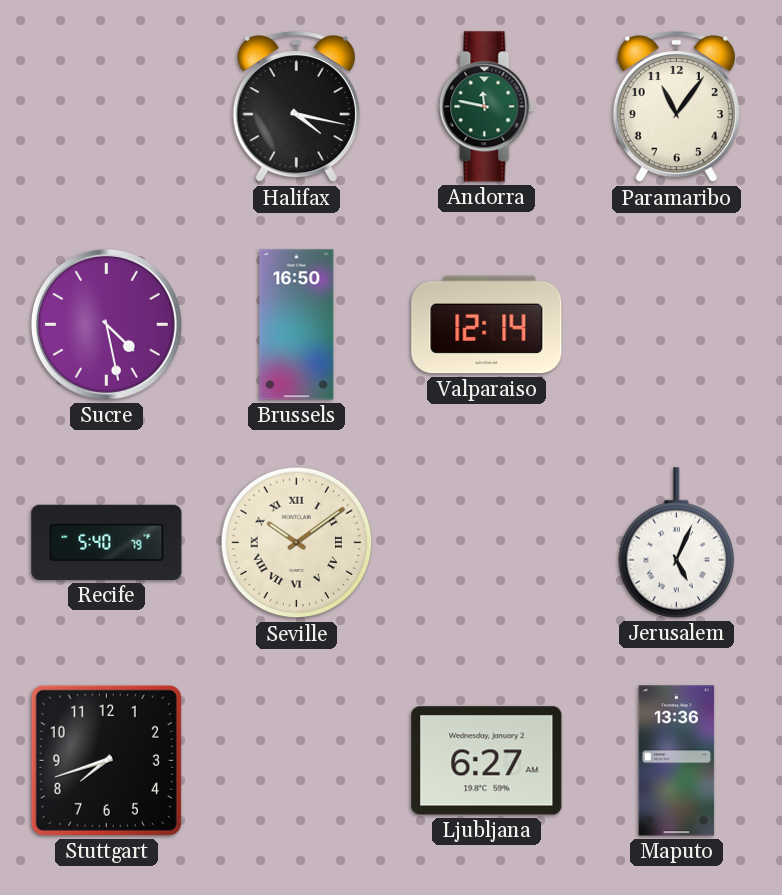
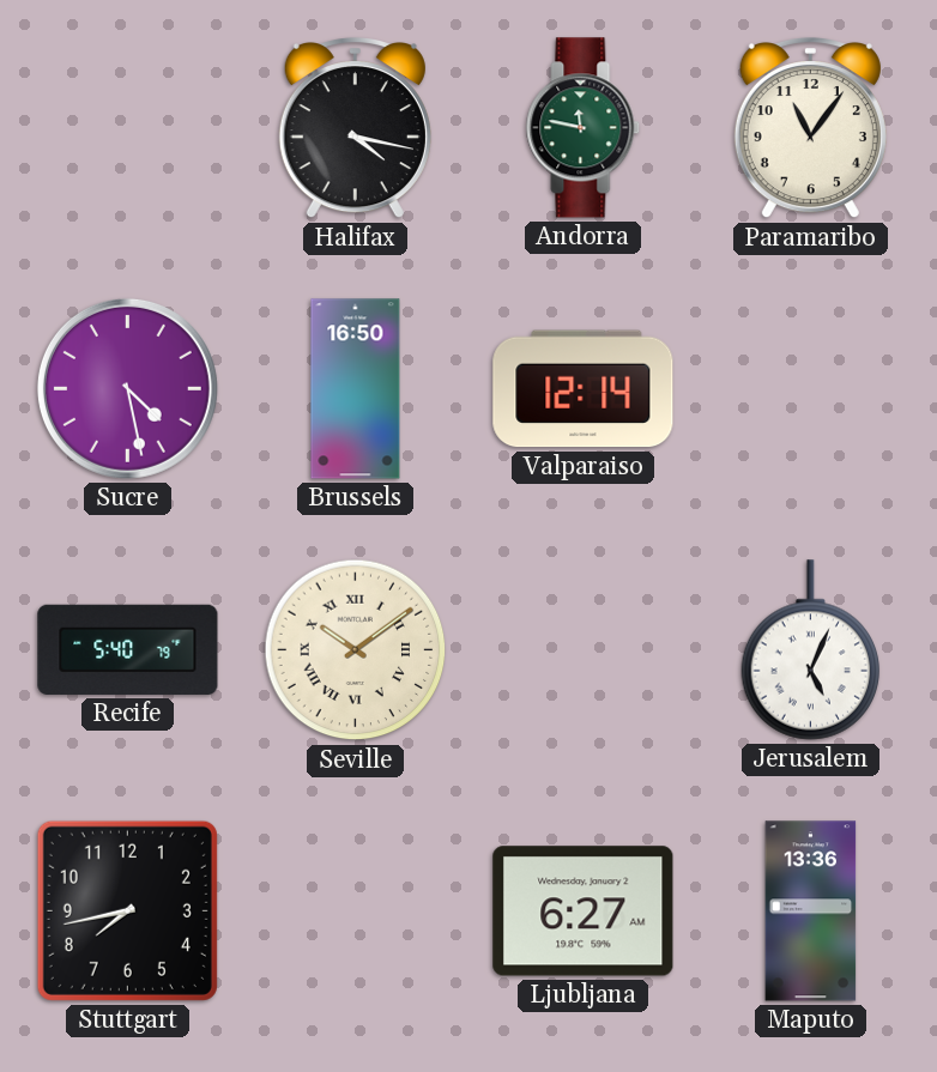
Stuttgart: 7:42 -> 7:43
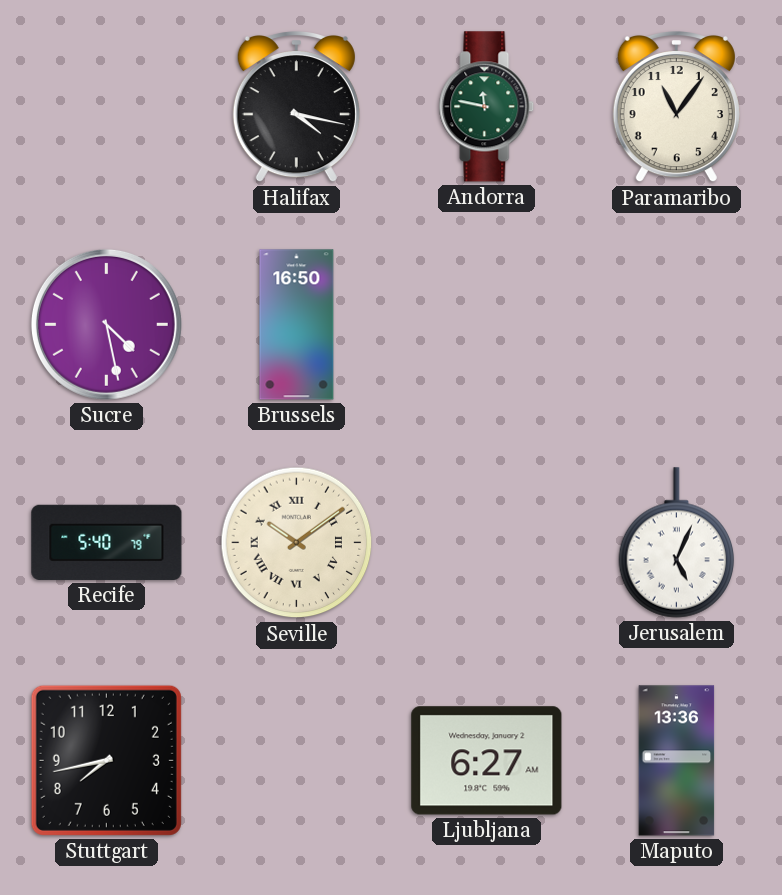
Valparaiso: 12:14 -> none
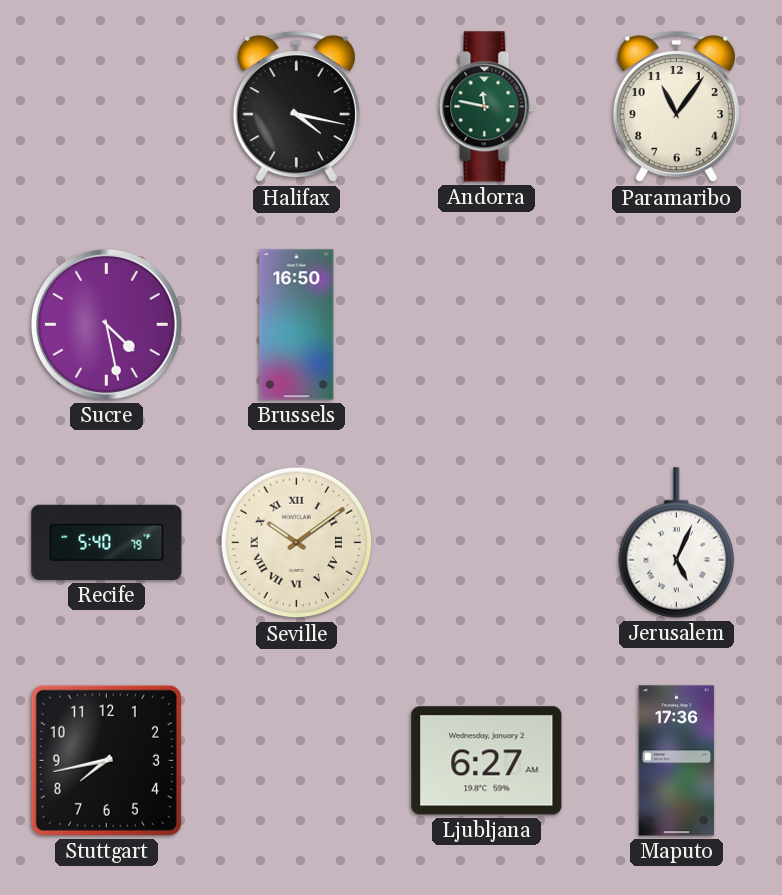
Maputo: 13:36 -> 17:36
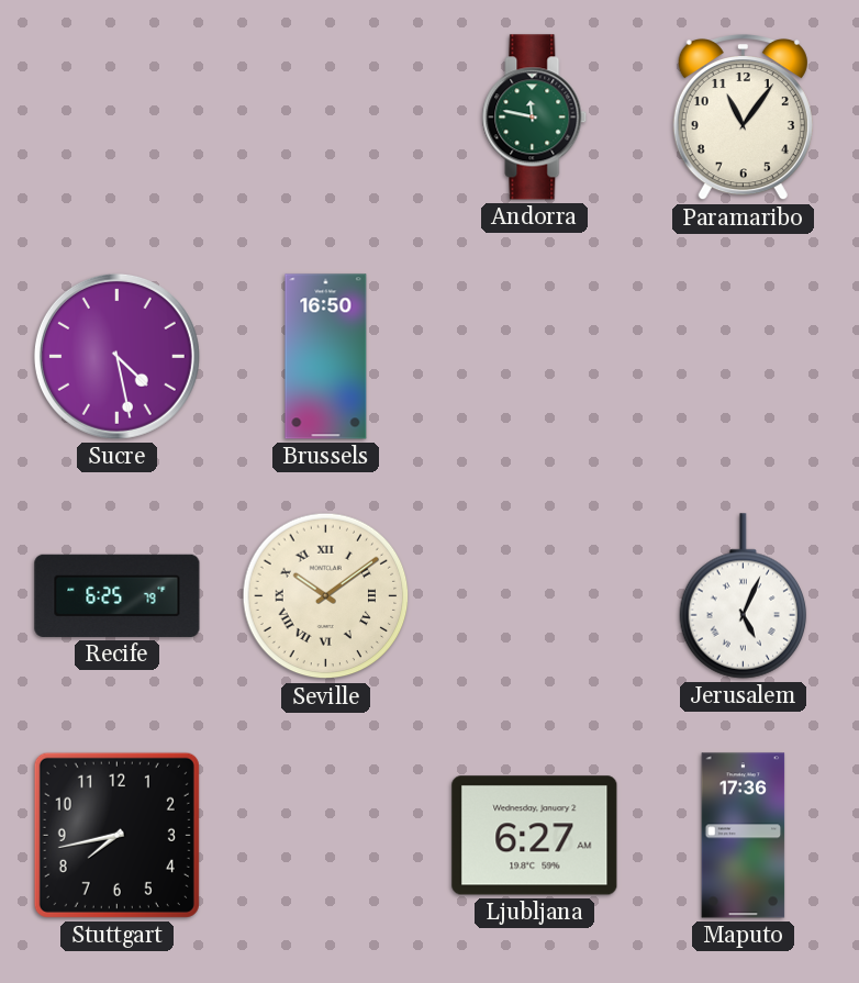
Halifax: 4:17 -> none
Recife: 5:40 -> 6:25
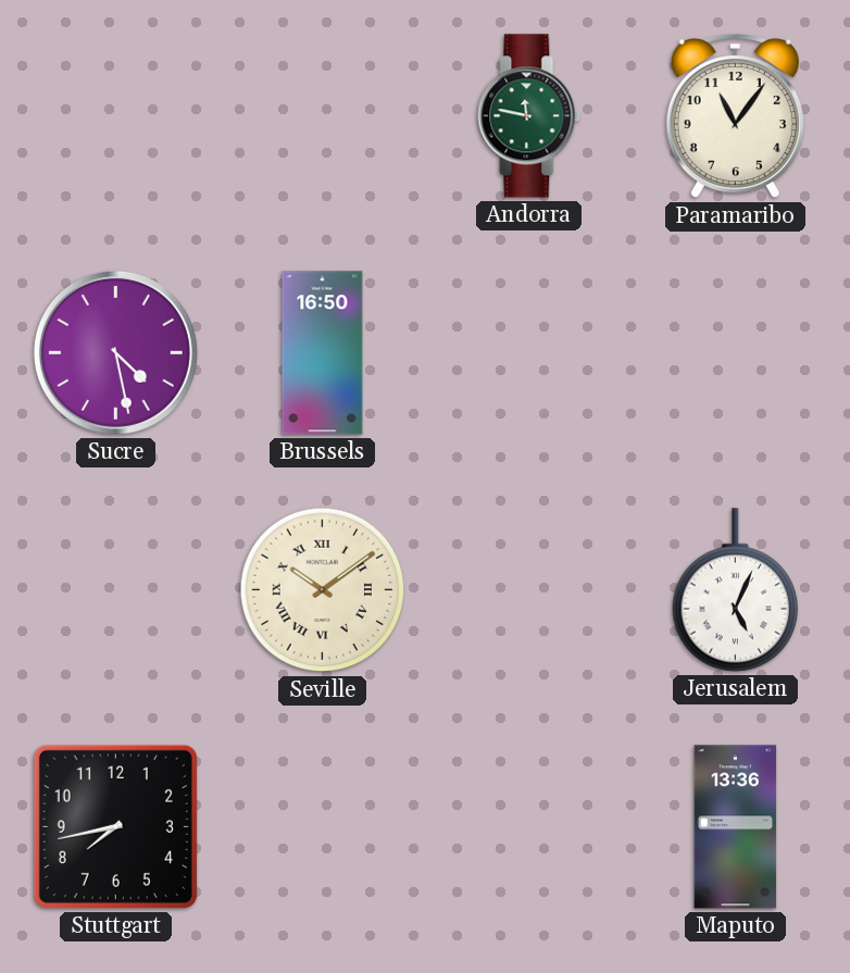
Recife: 6:25 -> none
Ljubljana: 6:27 -> none
Maputo: 17:36 -> 13:36
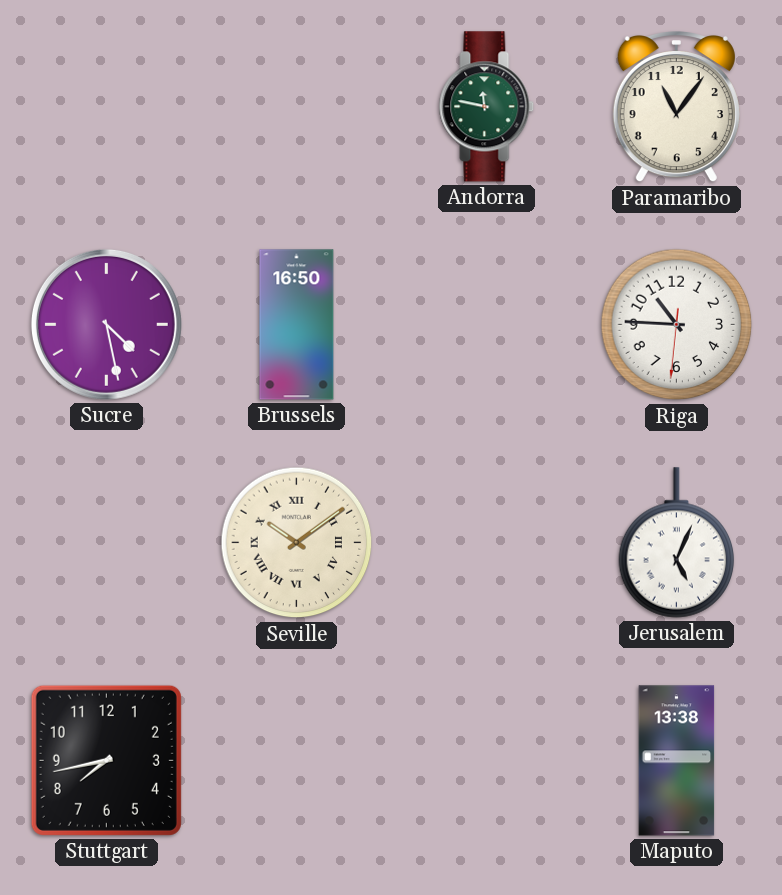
Riga: none -> 10:45
Maputo: 13:36 -> 13:38
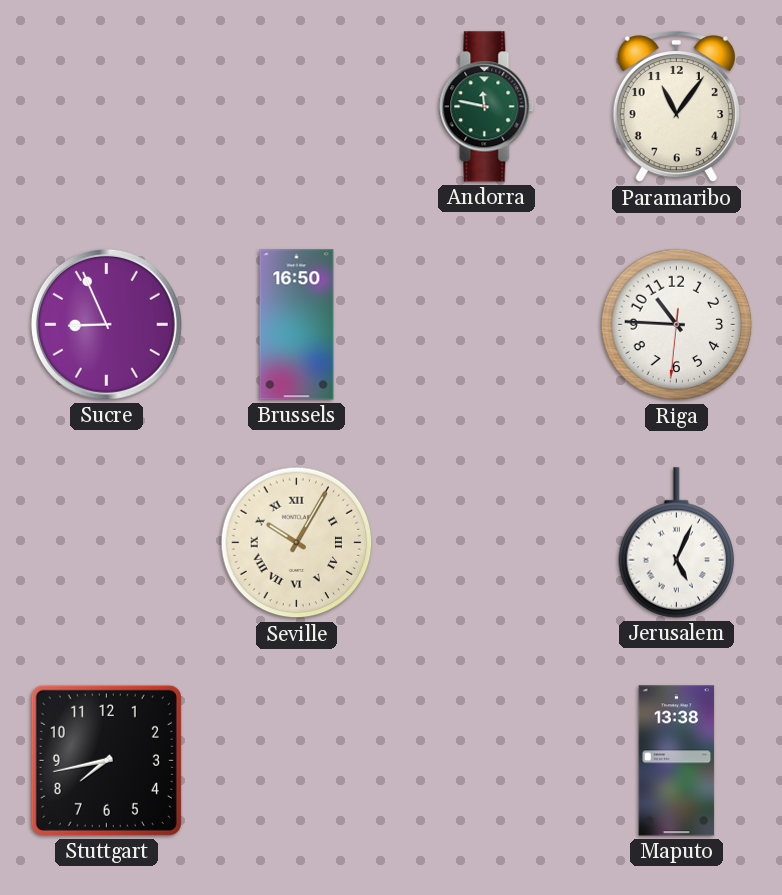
Sucre: 4:28 -> 8:56
Seville: 10:09 -> 10:05
